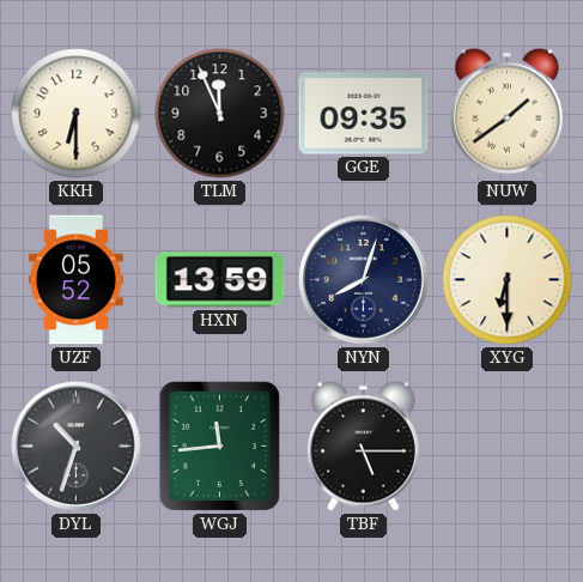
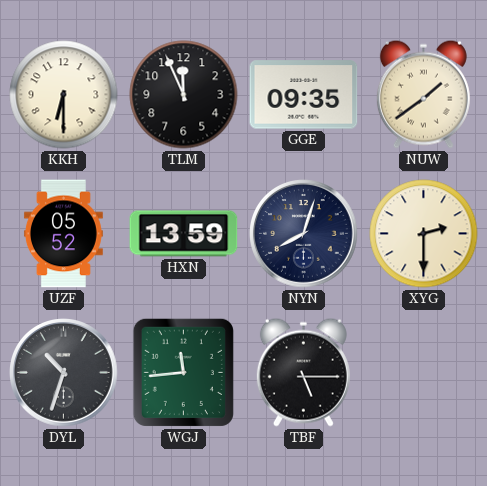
XYG: 6:30 -> 2:30
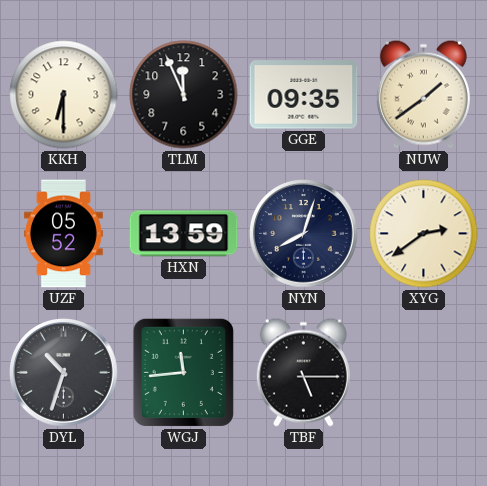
XYG: 2:30 -> 2:39
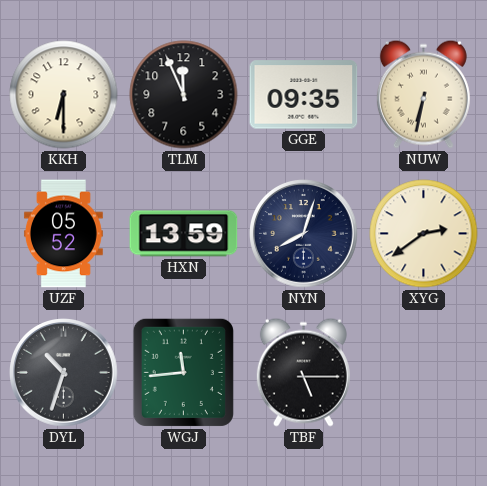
NUW: 1:39 -> 6:32
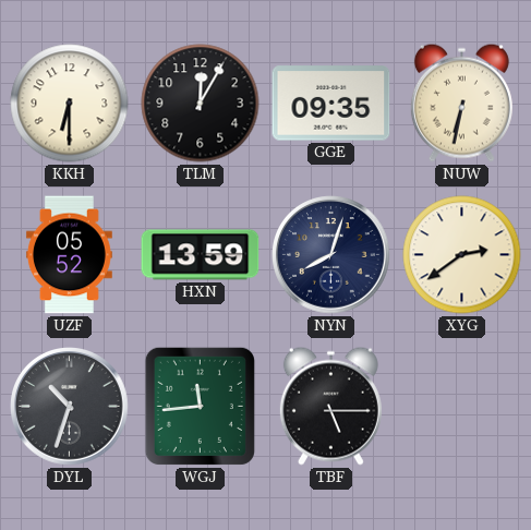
TLM: 11:56 -> 12:05
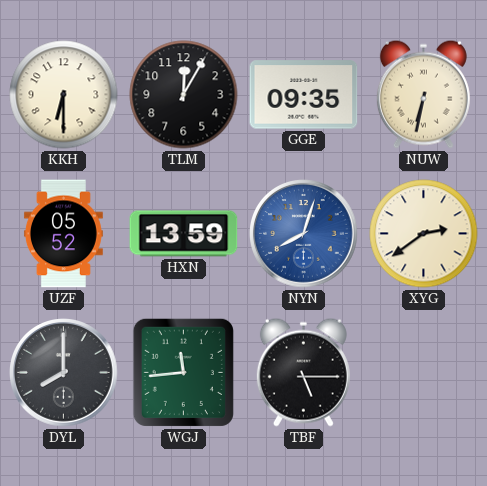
NYN dial: navy -> blue
DYL: 10:33 -> 8:00
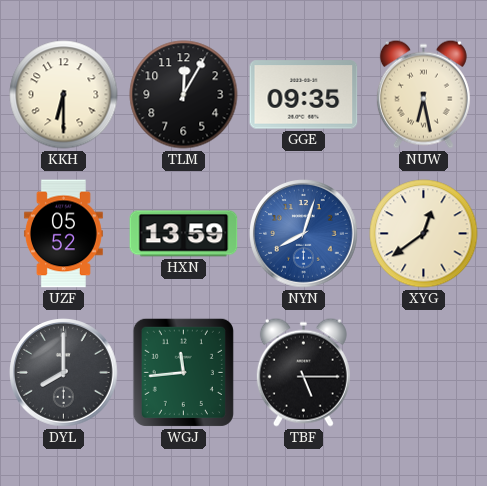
NUW: 6:32 -> 6:28
XYG: 2:39 -> 12:39
